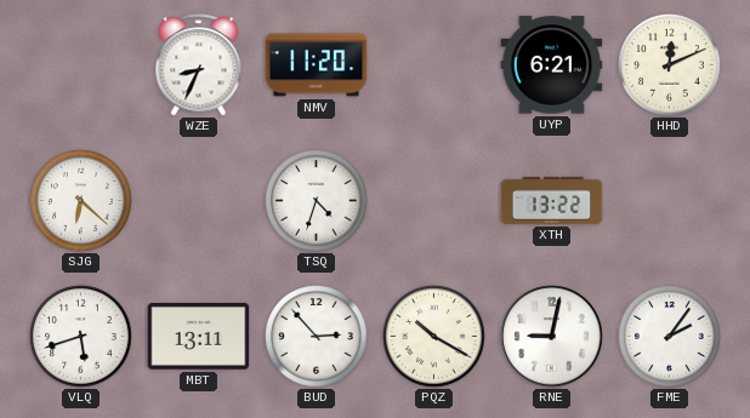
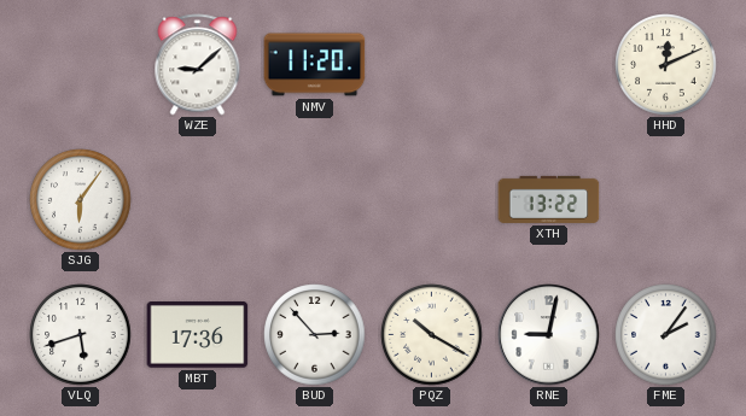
WZE: 8:34 -> 9:08
UYP: 6:21 -> none
SJG: 6:22 -> 6:06
TSQ: 4:33 -> none
MBT: 13:11 -> 17:36
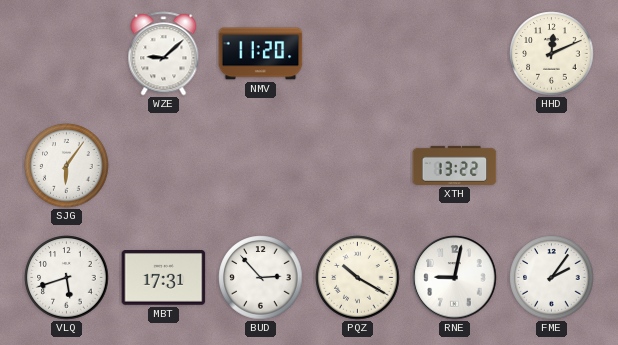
MBT: 17:36 -> 17:31
